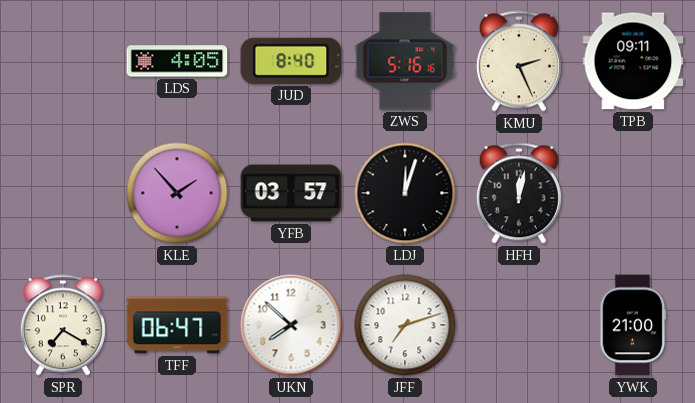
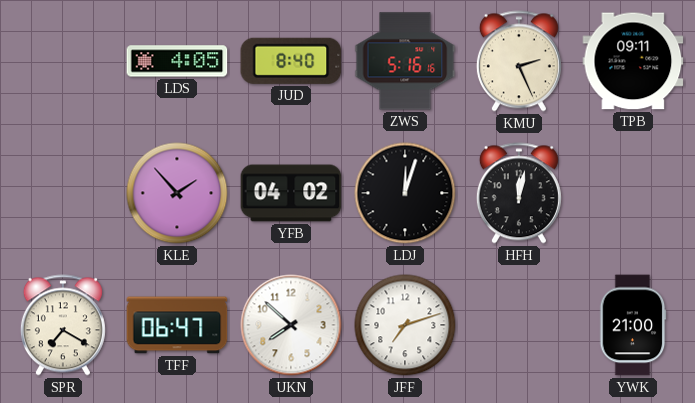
YFB: 03:57 -> 04:02
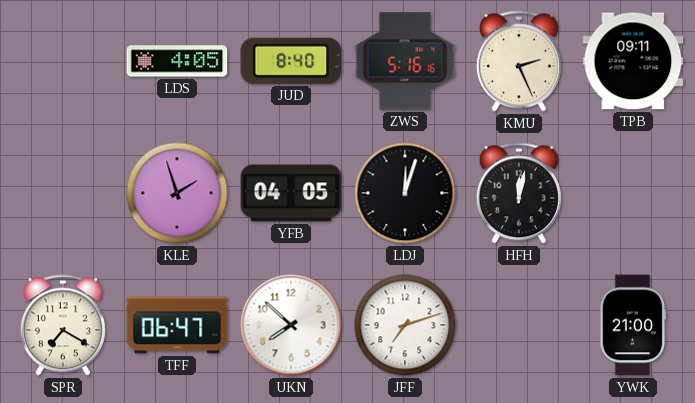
KLE: 1:53 -> 1:57
YFB: 04:02 -> 04:05
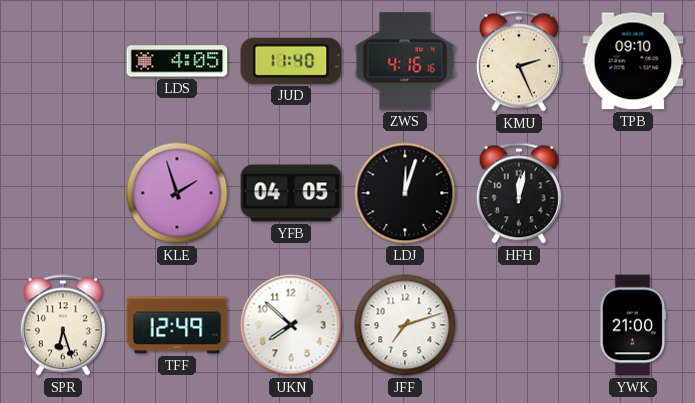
JUD: 8:40 -> 11:40
ZWS: 5:16 -> 4:16
TPB: 09:11 -> 09:10
SPR: 7:20 -> 6:27
TFF: 06:47 -> 12:49
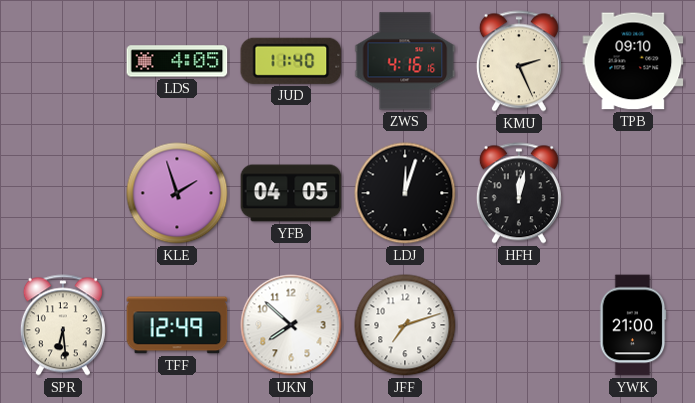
SPR: 6:27 -> 6:29
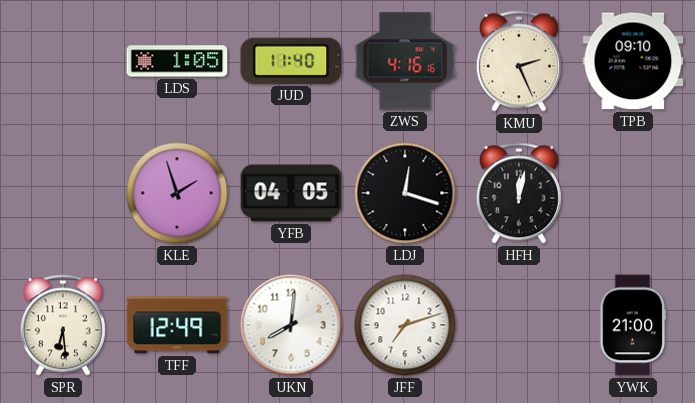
LDS: 4:05 -> 1:05
LDJ: 12:03 -> 12:18
UKN: 7:52 -> 8:01
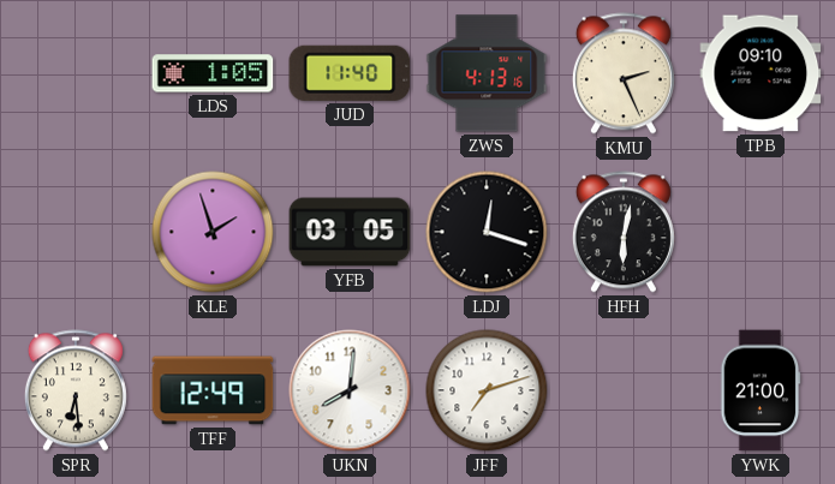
ZWS: 4:16 -> 4:13
YFB: 04:05 -> 03:05
HFH: 12:02 -> 6:02
